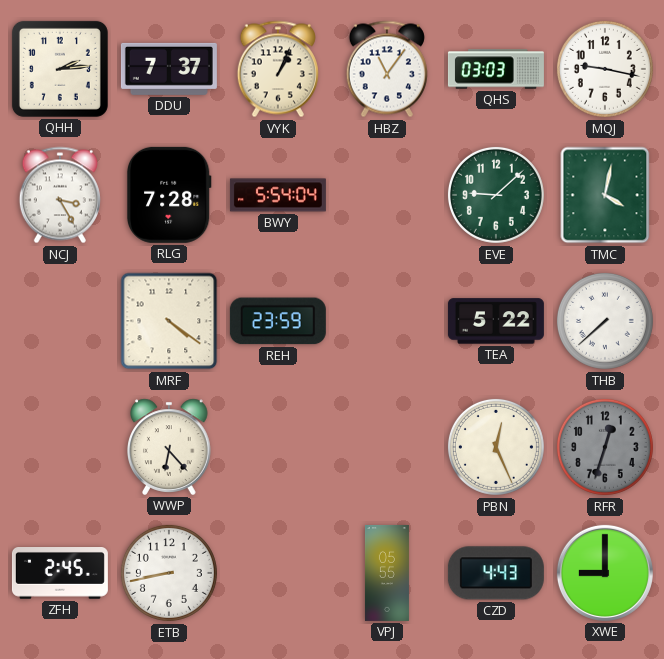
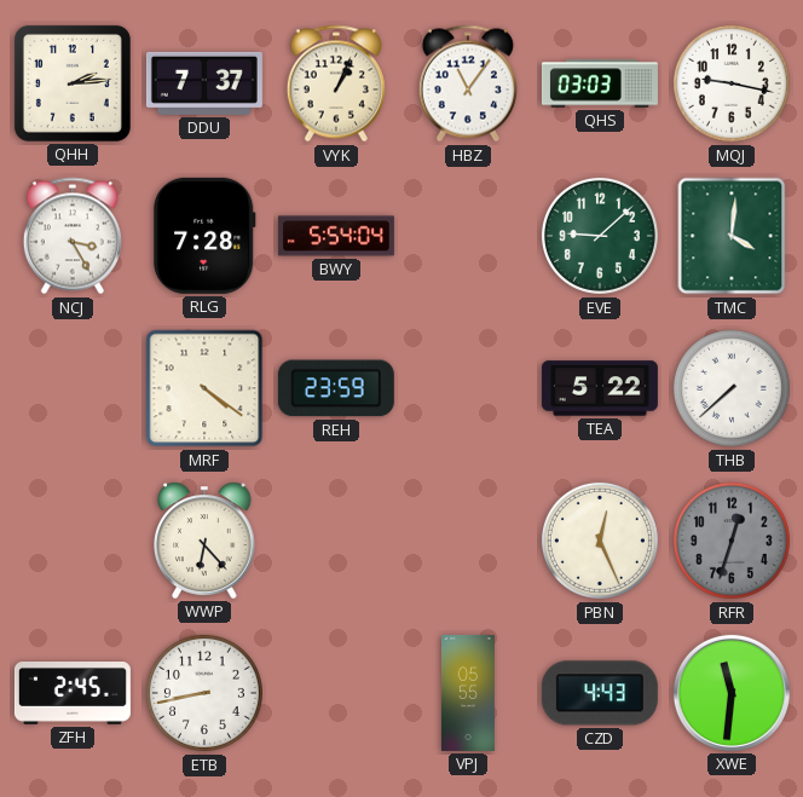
TMC: 4:02 -> 4:01
XWE: 9:00 -> 11:31
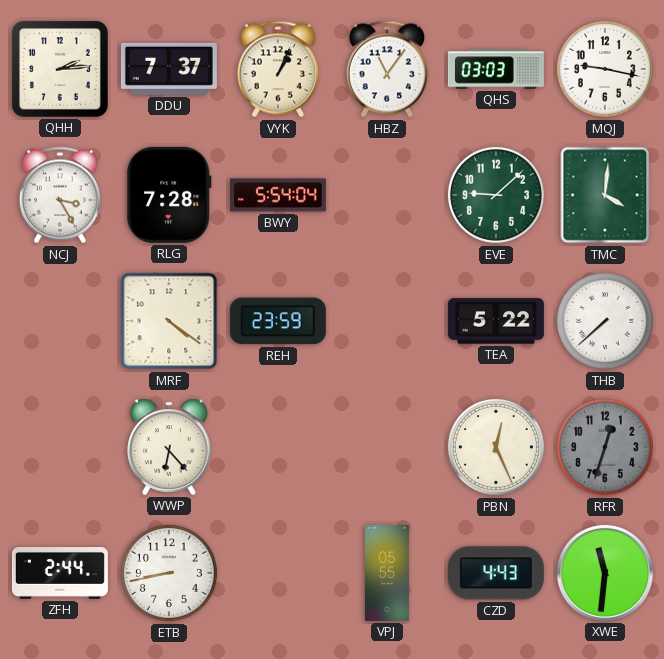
ZFH: 2:45 -> 2:44
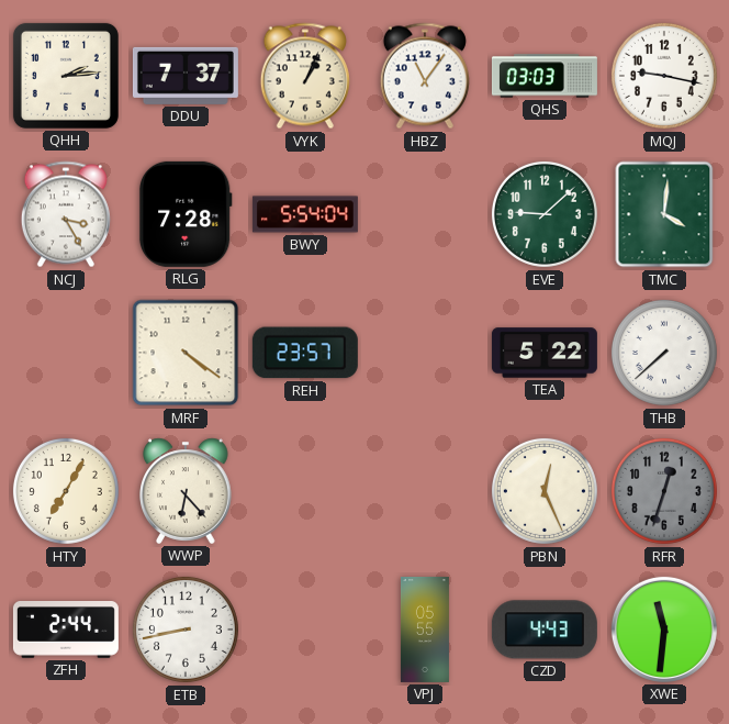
REH: 23:59 -> 23:57
HTY: none -> 7:05
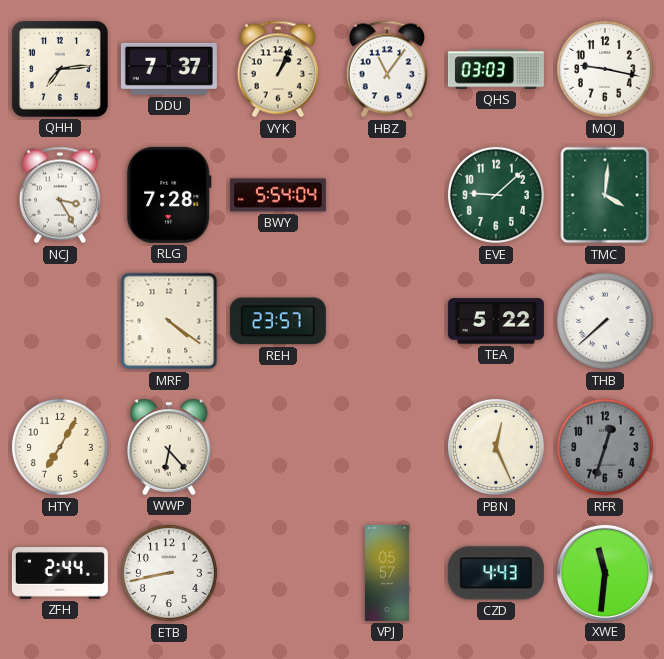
QHH: 2:14 -> 7:14
VPJ: 05:55 -> 05:57
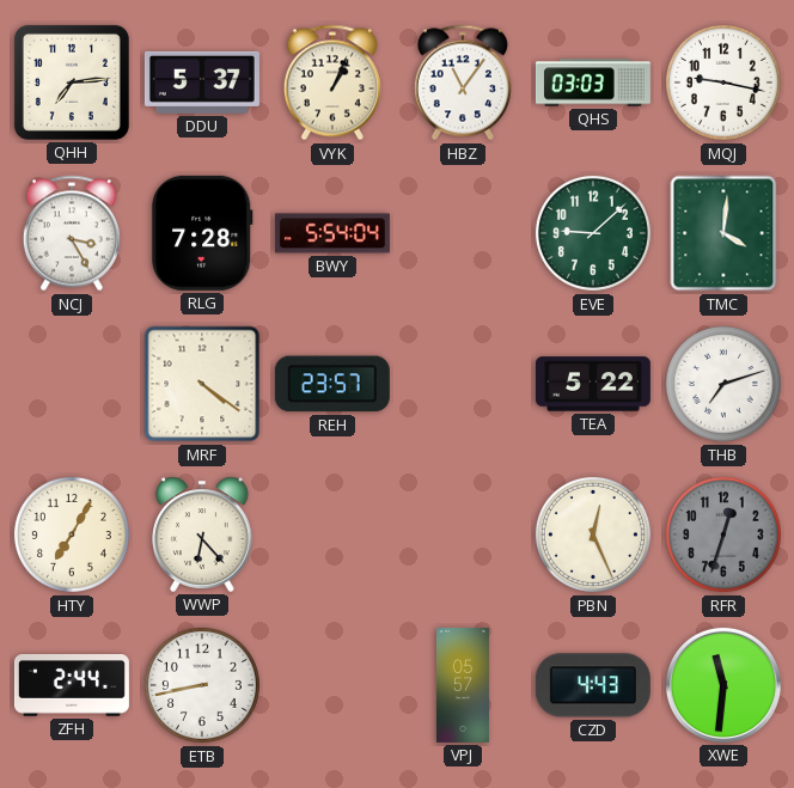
DDU: 7:37 -> 5:37
THB: 7:38 -> 7:12
